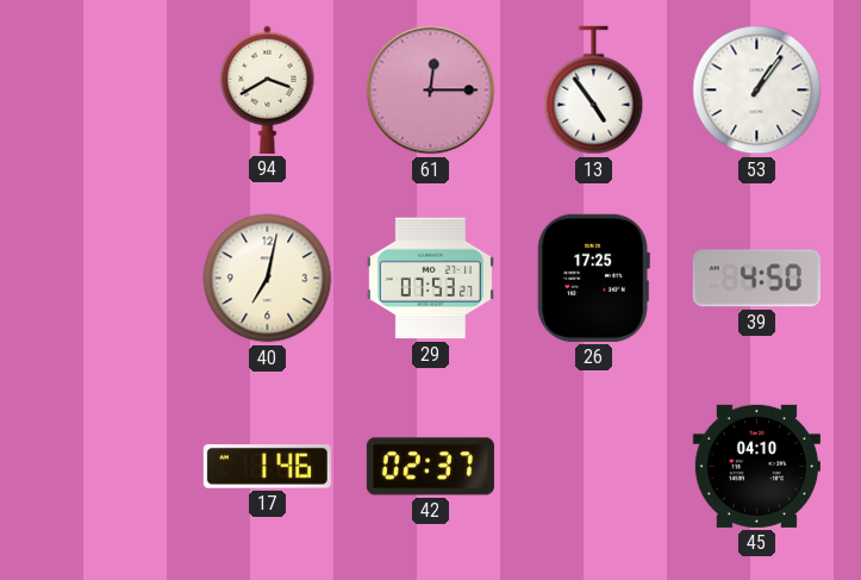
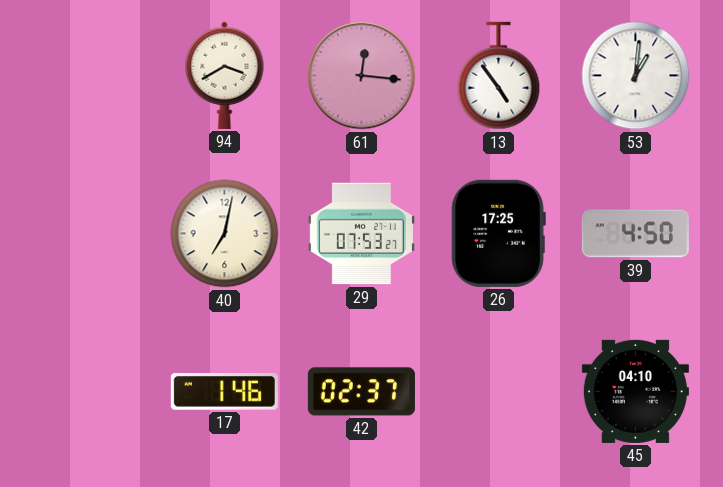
61: 12:15 -> 12:16
53: 1:06 -> 1:01
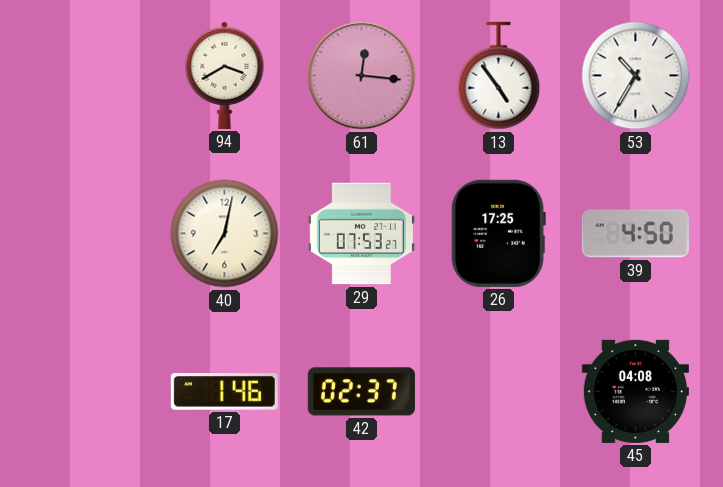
53: 1:01 -> 10:35
45: 04:10 -> 04:08
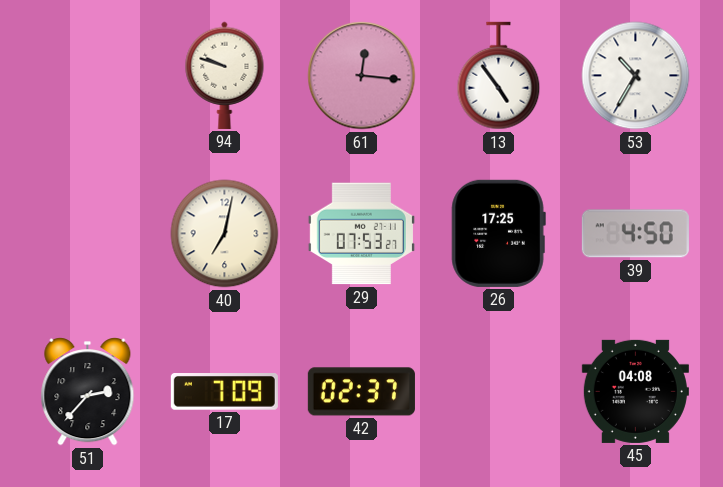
94: 3:40 -> 9:48
51: none -> 2:37
17: 1:46 -> 7:09
